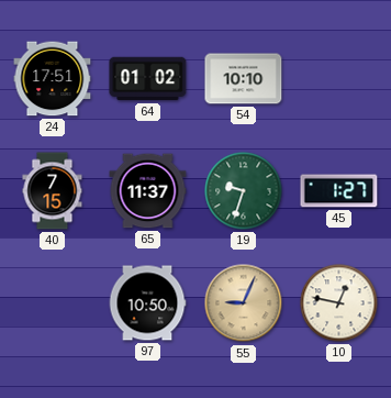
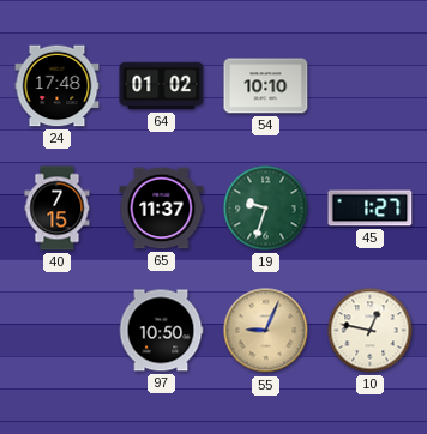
24: 17:51 -> 17:48
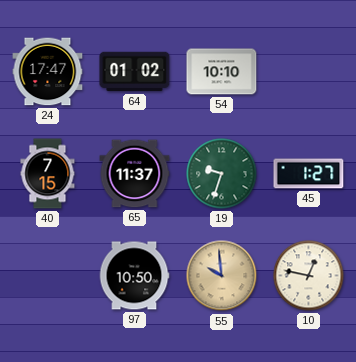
24: 17:48 -> 17:47
55: 9:04 -> 9:59
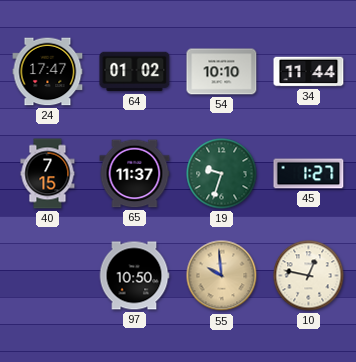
34: none -> 11:44
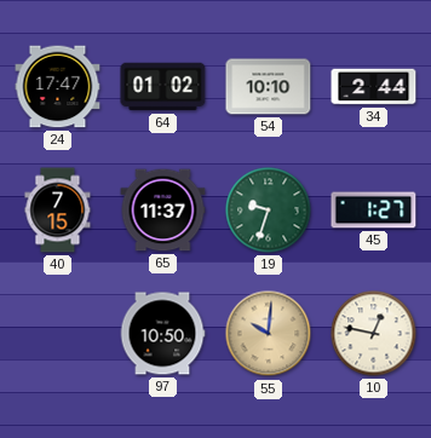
34: 11:44 -> 2:44
55: 9:59 -> 10:01
